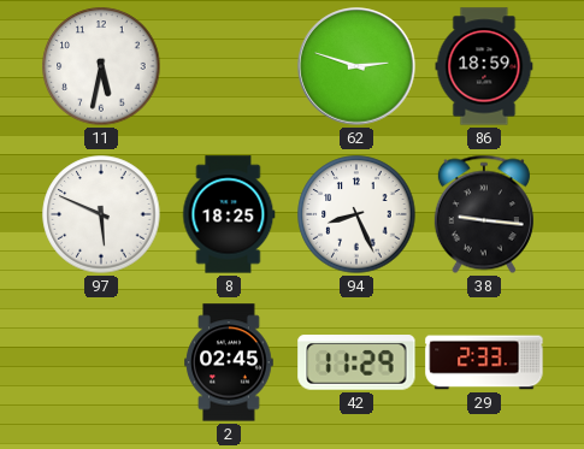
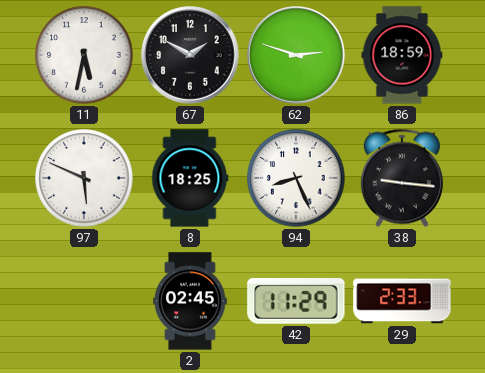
67: none -> 1:50
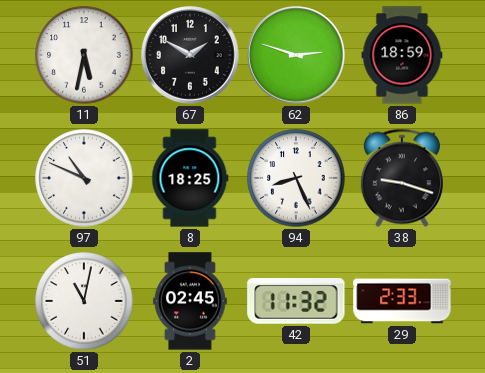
97: 5:49 -> 10:49
38: 9:16 -> 9:18
51: none -> 11:02
42: 11:29 -> 11:32
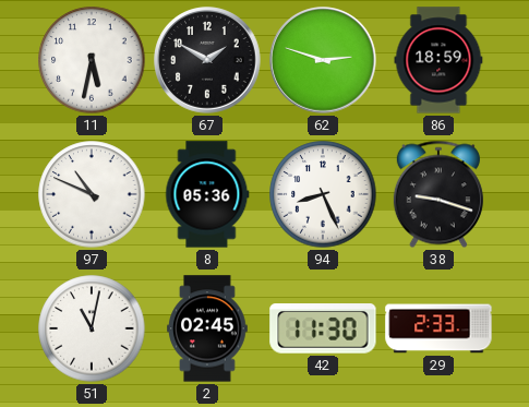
8: 18:25 -> 05:36
42: 11:32 -> 11:30
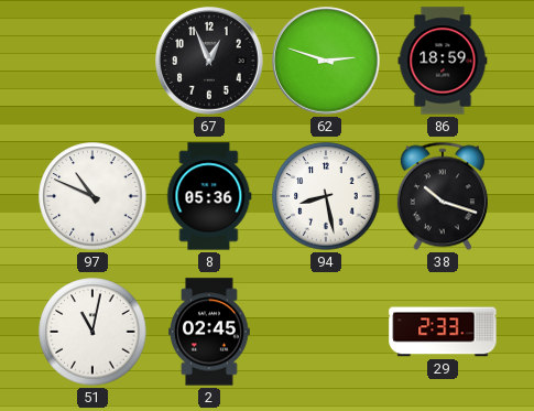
11: 5:32 -> none
67: 1:50 -> 12:56
94: 8:26 -> 8:28
38: 9:18 -> 10:18
42: 11:30 -> none
